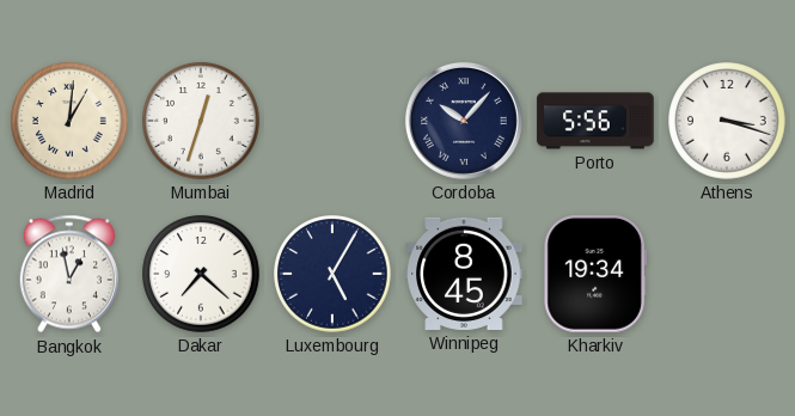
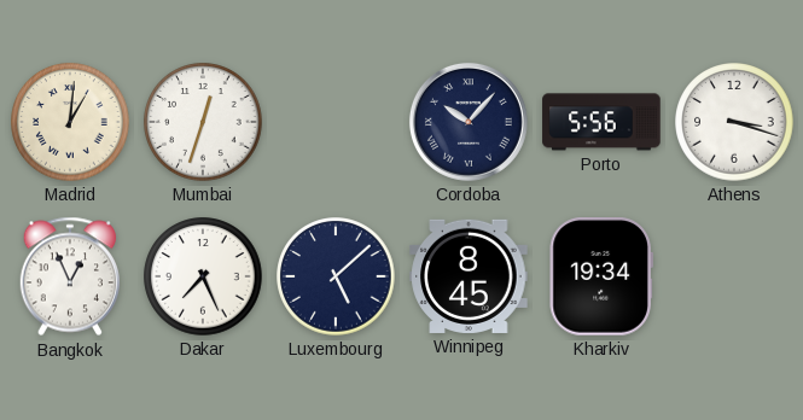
Bangkok: 12:58 -> 12:56
Dakar: 7:22 -> 7:26
Luxembourg: 5:05 -> 5:08
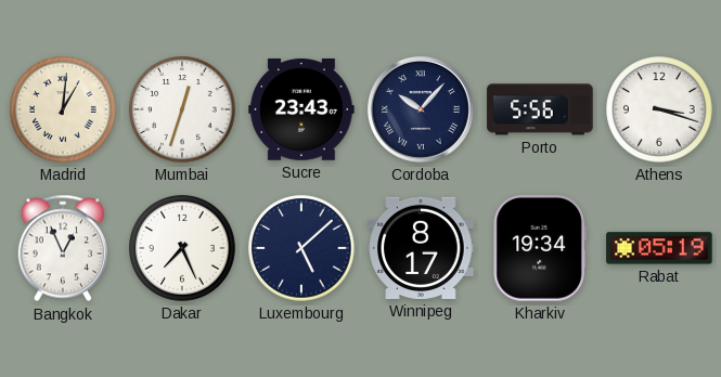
Sucre: none -> 23:43
Winnipeg: 8:45 -> 8:17
Rabat: none -> 05:19
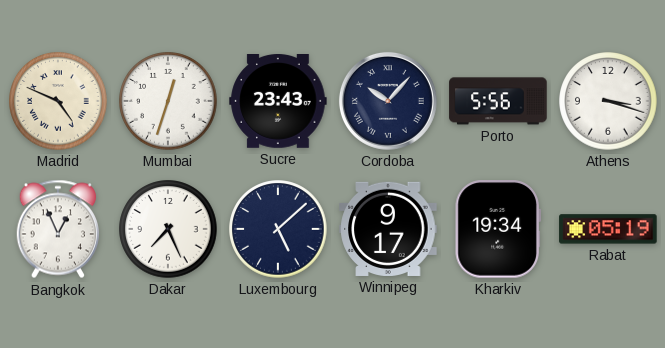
Madrid: 1:01 -> 4:49
Winnipeg: 8:17 -> 9:17
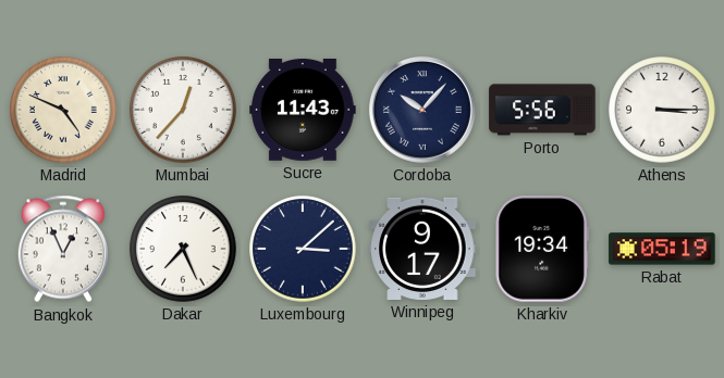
Mumbai: 12:33 -> 12:37
Sucre: 23:43 -> 11:43
Athens: 3:18 -> 3:15
Luxembourg: 5:08 -> 3:08
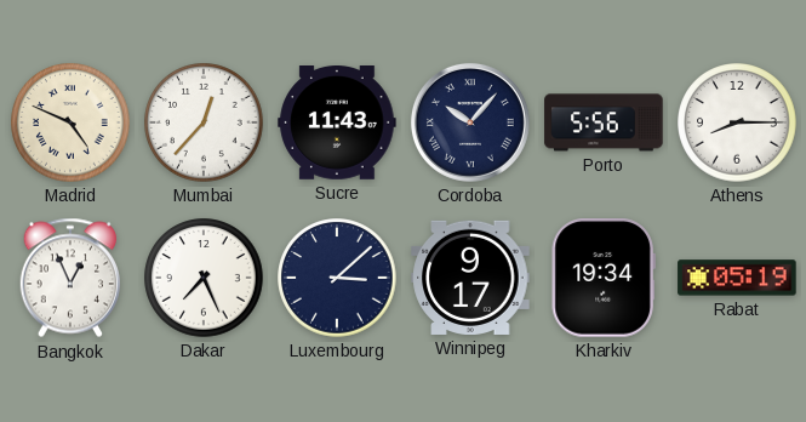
Athens: 3:15 -> 8:15
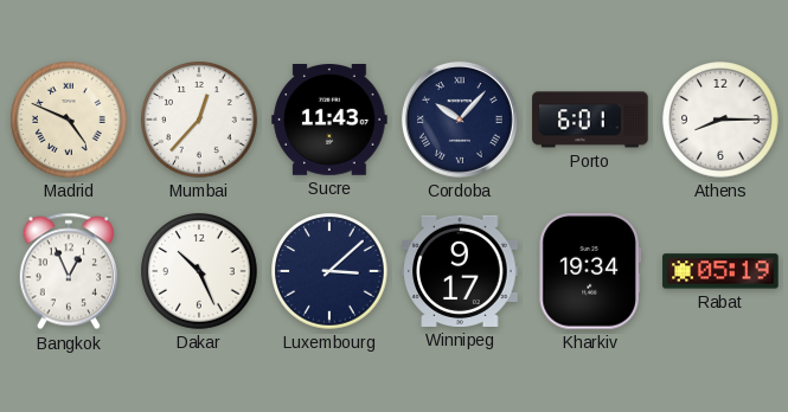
Porto: 5:56 -> 6:01
Dakar: 7:26 -> 10:26
